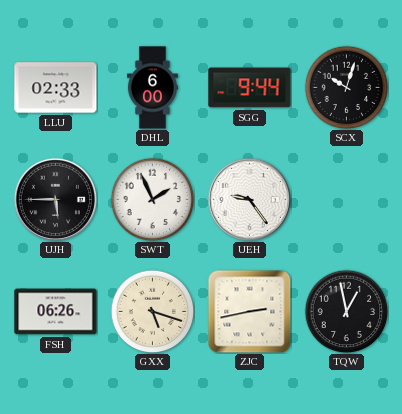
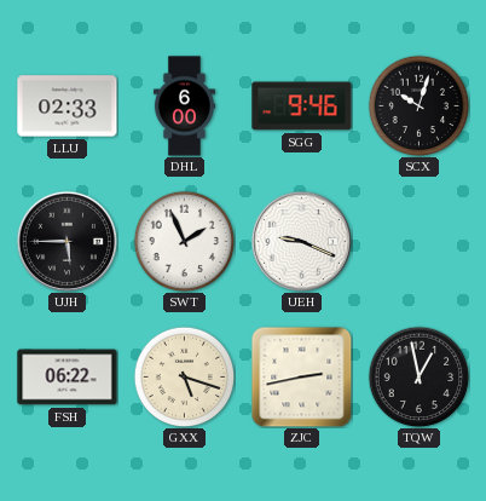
SGG: 9:44 -> 9:46
UEH: 9:24 -> 9:19
FSH: 06:26 -> 06:22
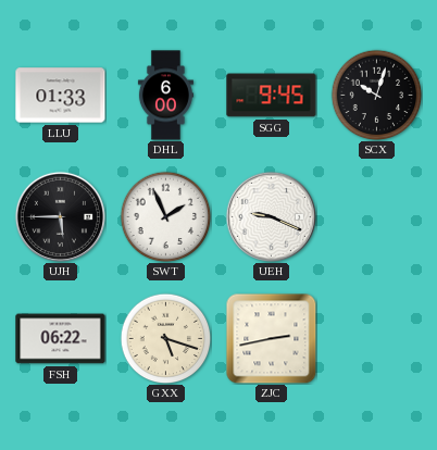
LLU: 02:33 -> 01:33
SGG: 9:46 -> 9:45
TQW: 12:58 -> none
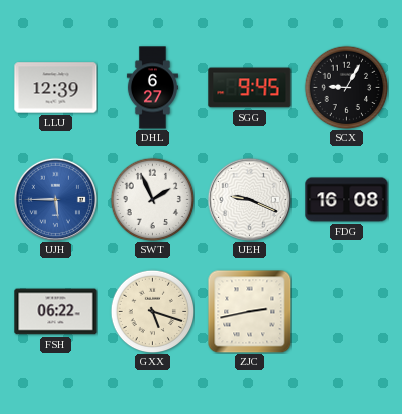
LLU: 01:33 -> 12:39
DHL: 6:00 -> 6:27
SCX: 10:03 -> 9:05
UJH dial: black -> blue
FDG: none -> 16:08
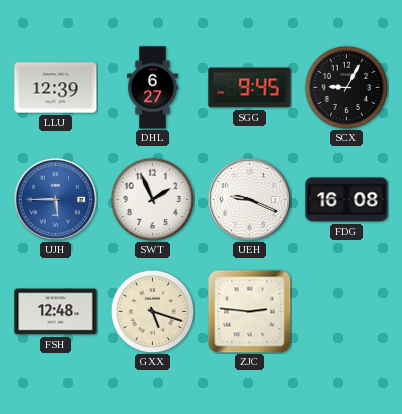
FSH: 06:22 -> 12:48
ZJC: 2:43 -> 2:46
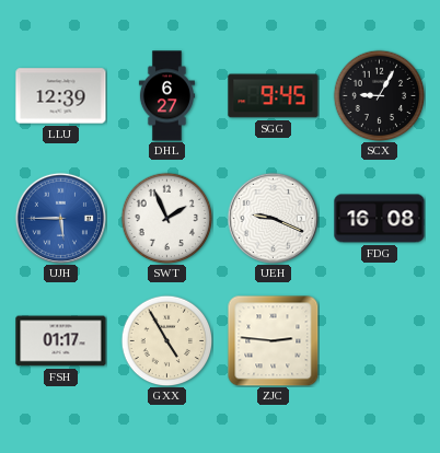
FSH: 12:48 -> 01:17
GXX: 5:18 -> 4:55
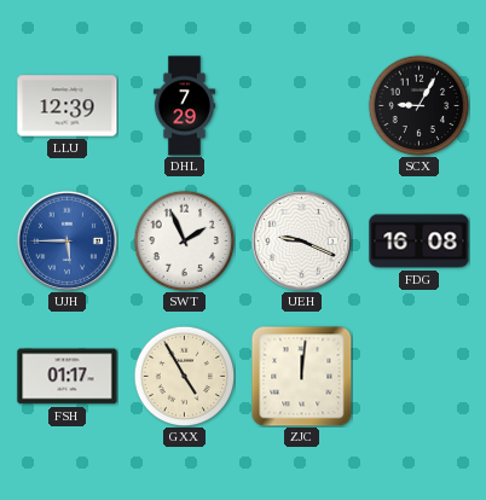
DHL: 6:27 -> 7:29
SGG: 9:45 -> none
ZJC: 2:46 -> 12:01
